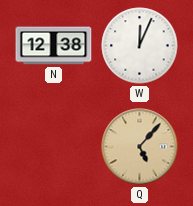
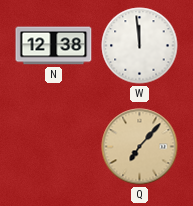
W: 12:04 -> 11:59
Q: 5:07 -> 7:07
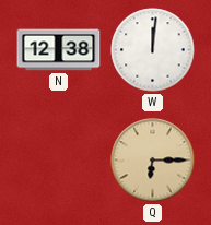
W: 11:59 -> 12:01
Q: 7:07 -> 6:15
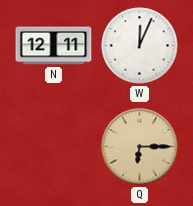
N: 12:38 -> 12:11
W: 12:01 -> 12:04
